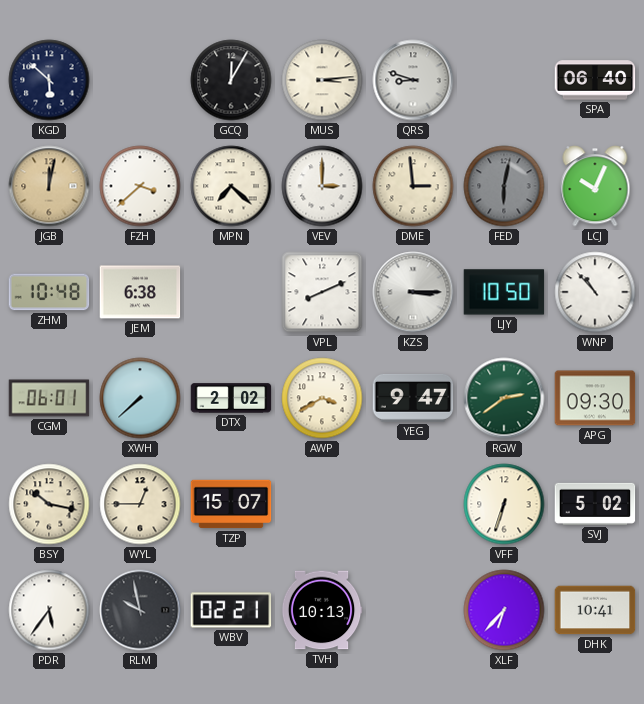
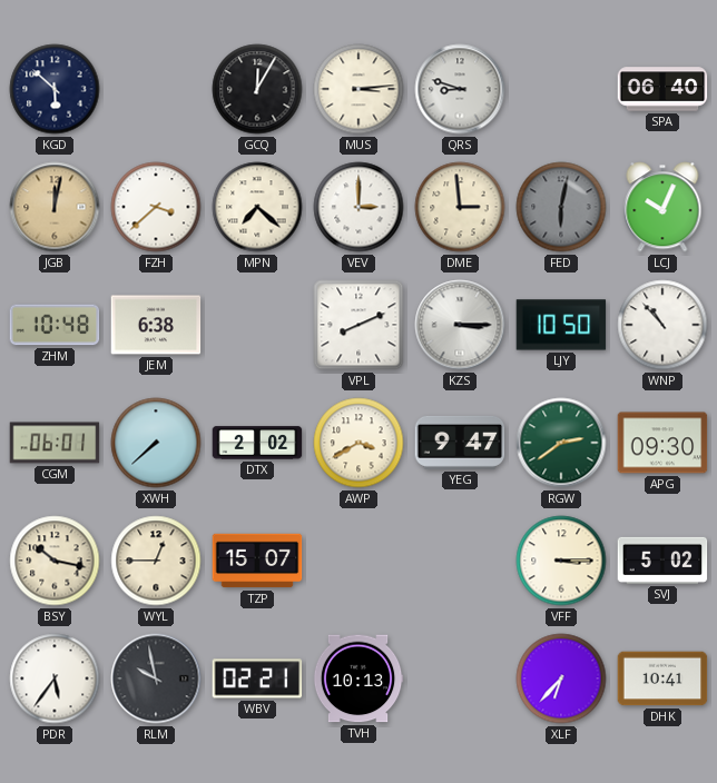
VFF: 6:33 -> 3:15
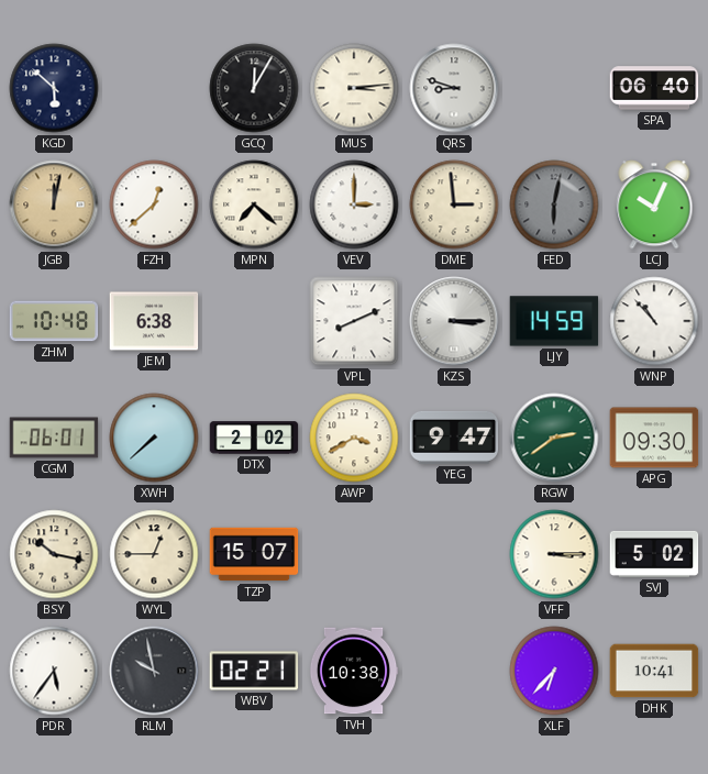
FZH: 3:38 -> 12:38
LJY: 10:50 -> 14:59
TVH: 10:13 -> 10:38
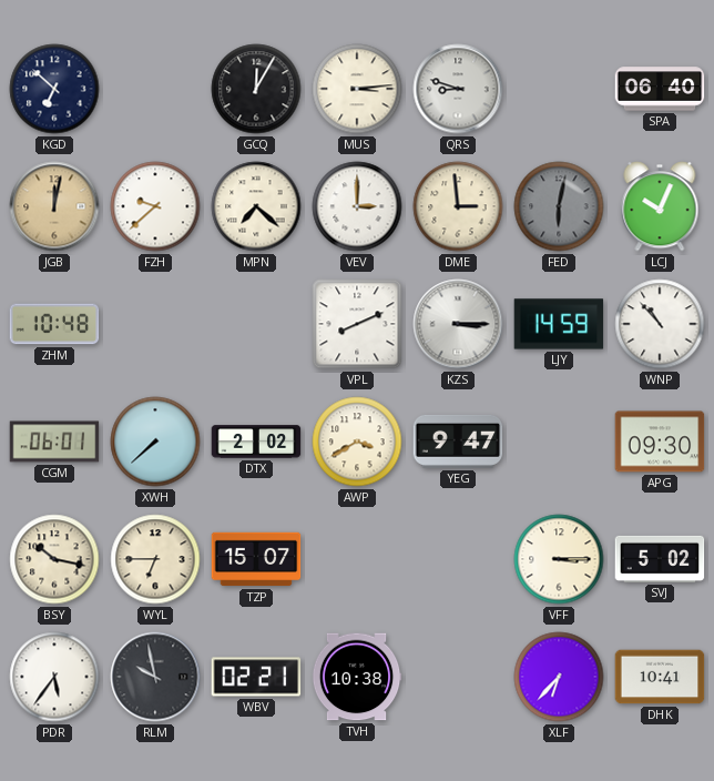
KGD: 5:52 -> 6:52
FZH: 12:38 -> 9:38
JEM: 6:38 -> none
RGW: 2:39 -> none
WYL: 12:45 -> 6:45
